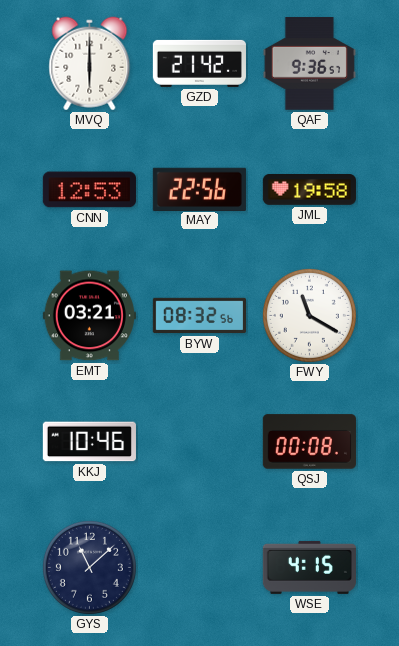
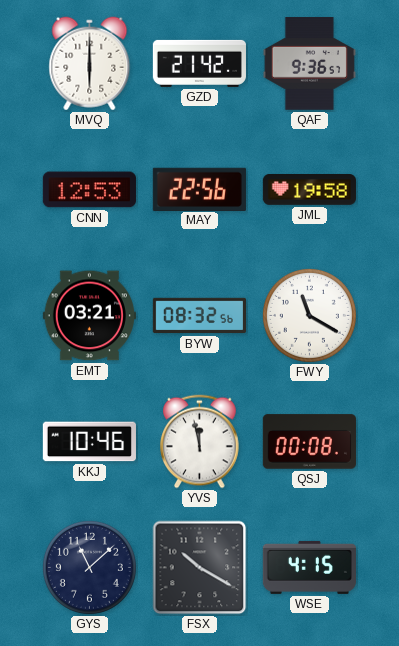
YVS: none -> 11:58
FSX: none -> 10:20
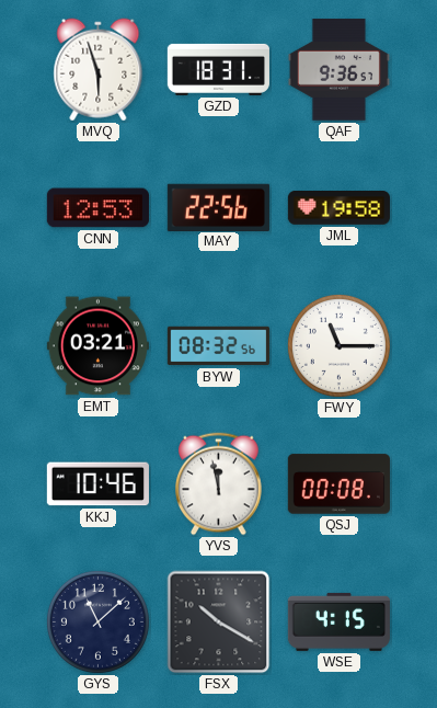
MVQ: 6:00 -> 5:57
GZD: 21:42 -> 18:31
FWY: 11:20 -> 11:15
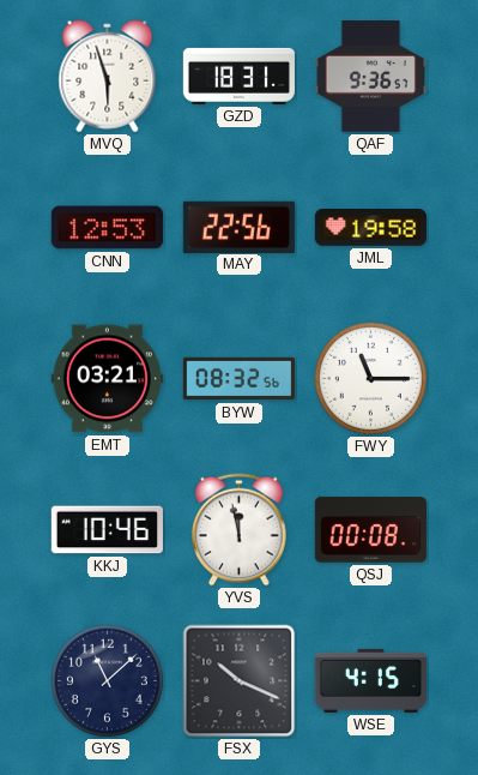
FSX: 10:20 -> 10:19
